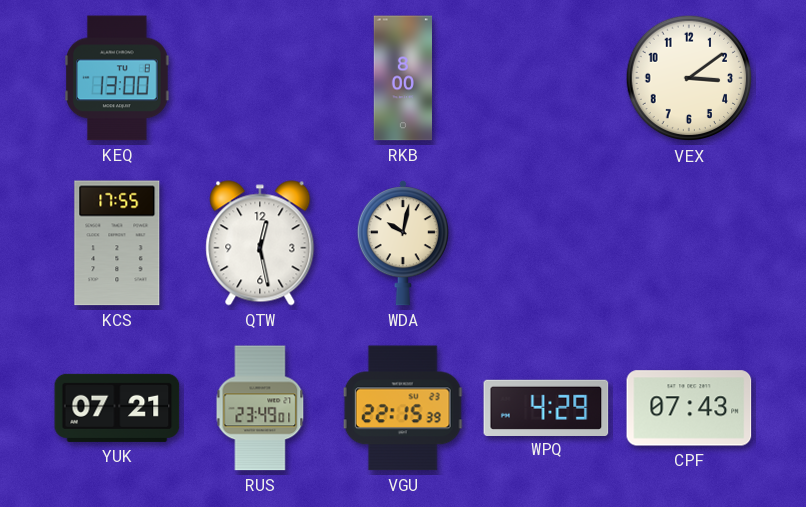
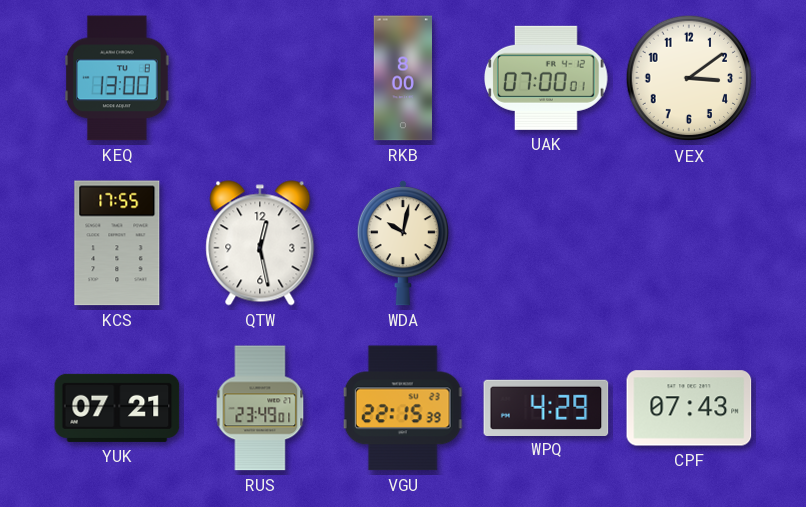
UAK: none -> 07:00
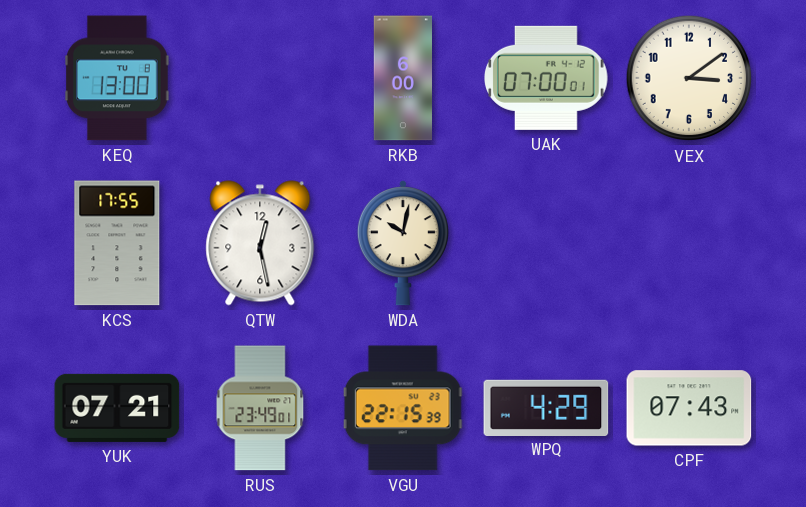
RKB: 8:00 -> 6:00
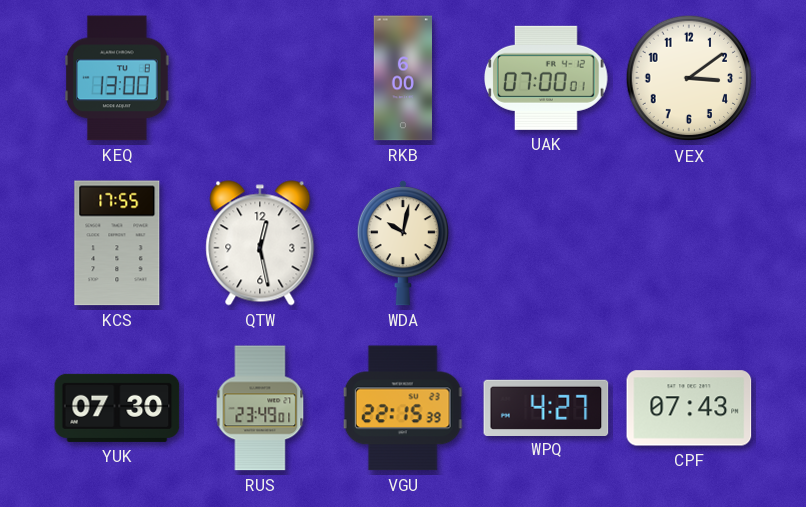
YUK: 07:21 -> 07:30
WPQ: 4:29 -> 4:27
